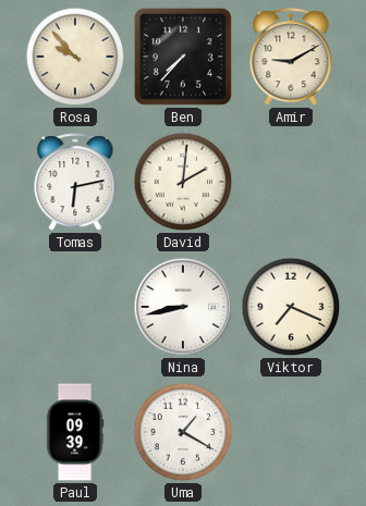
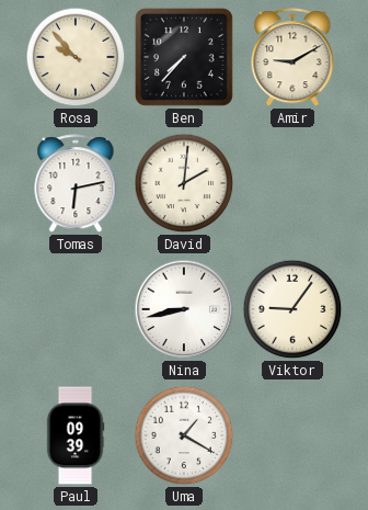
Viktor: 7:19 -> 9:06
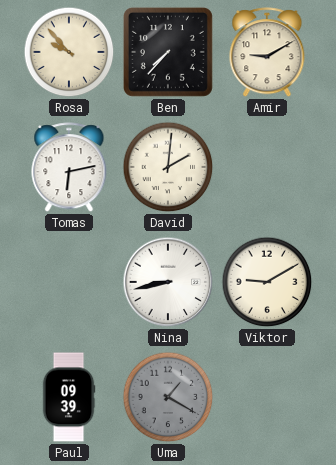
Viktor: 9:06 -> 9:10
Uma dial: white -> grey
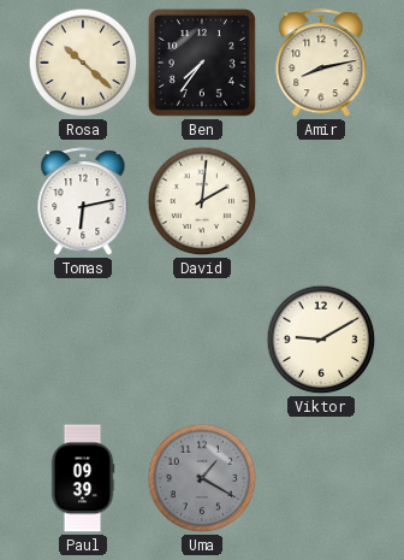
Rosa: 9:53 -> 10:22
Ben: 7:37 -> 7:36
Amir: 9:10 -> 8:13
Nina: 8:43 -> none
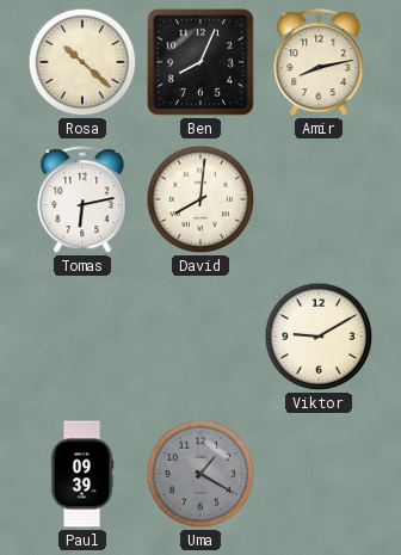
Ben: 7:36 -> 8:04
David: 2:01 -> 8:01
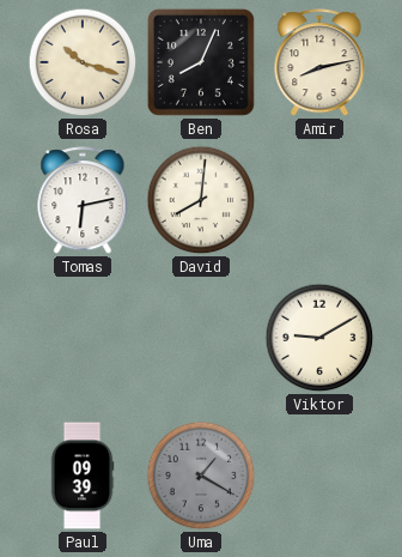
Rosa: 10:22 -> 10:18
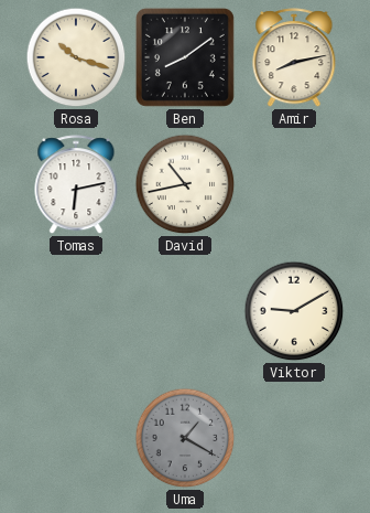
Ben: 8:04 -> 8:09
David: 8:01 -> 10:43
Paul: 09:39 -> none
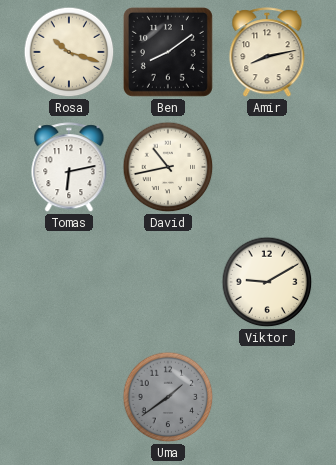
Uma: 1:20 -> 1:39
